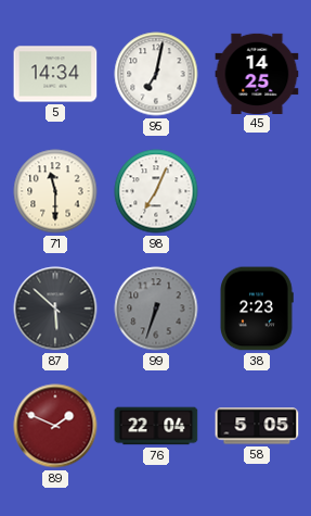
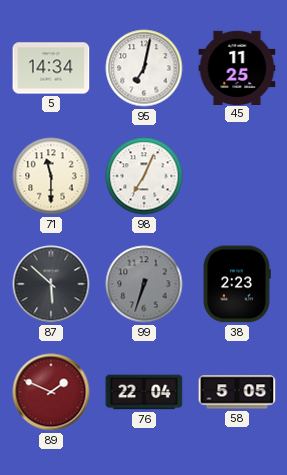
45: 14:25 -> 11:25
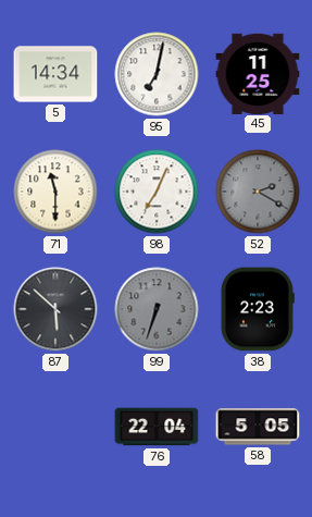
52: none -> 2:20
89: 1:49 -> none
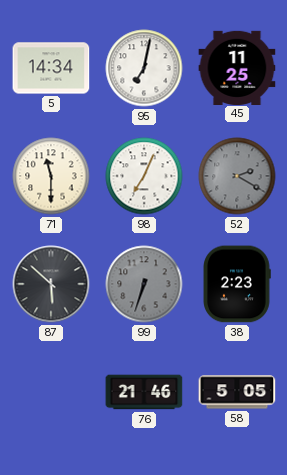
76: 22:04 -> 21:46
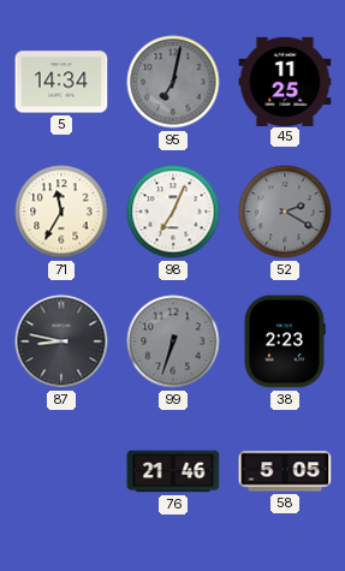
95 dial: white -> grey
71: 11:30 -> 11:35
87: 5:52 -> 8:47
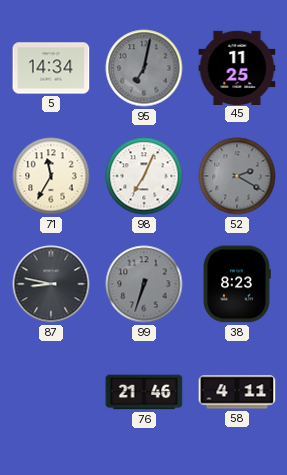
38: 2:23 -> 8:23
58: 5:05 -> 4:11
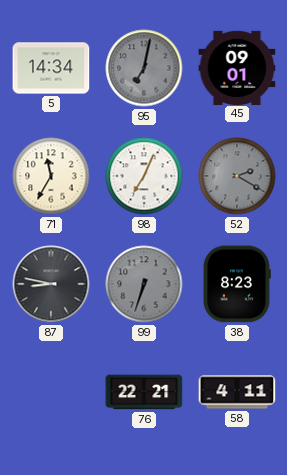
45: 11:25 -> 09:01
76: 21:46 -> 22:21
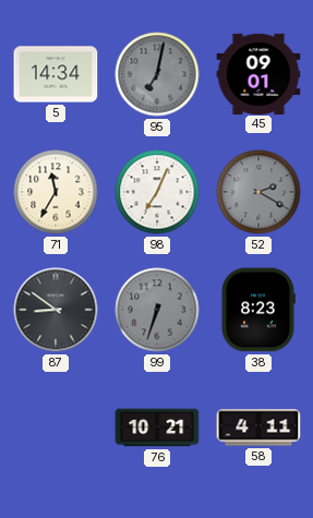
87: 8:47 -> 8:51
76: 22:21 -> 10:21
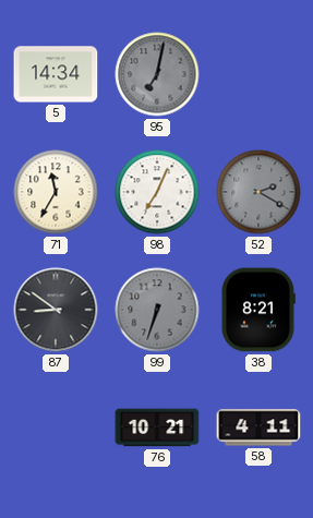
45: 09:01 -> none
38: 8:23 -> 8:21
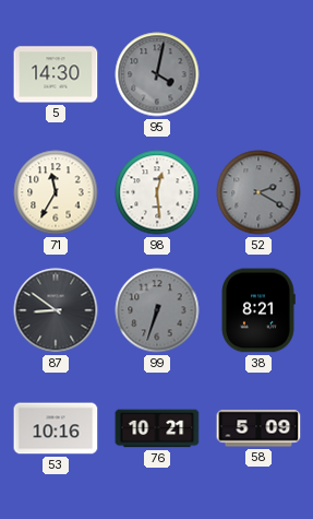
5: 14:34 -> 14:30
95: 7:02 -> 4:02
98: 7:04 -> 12:29
53: none -> 10:16
58: 4:11 -> 5:09
